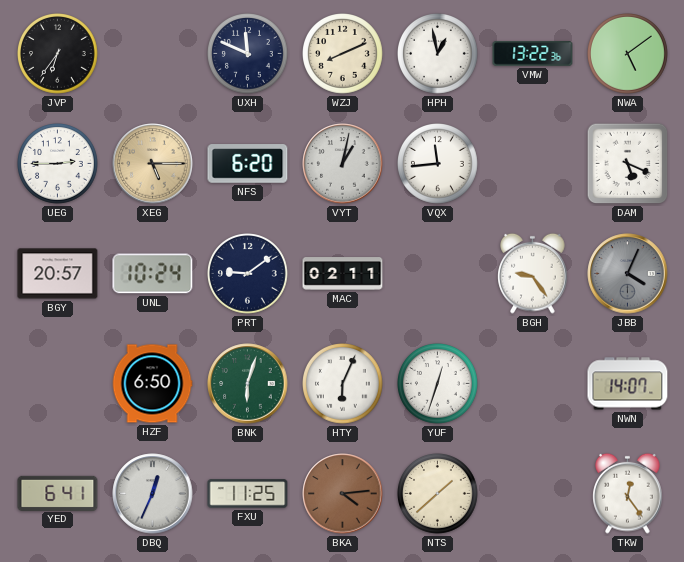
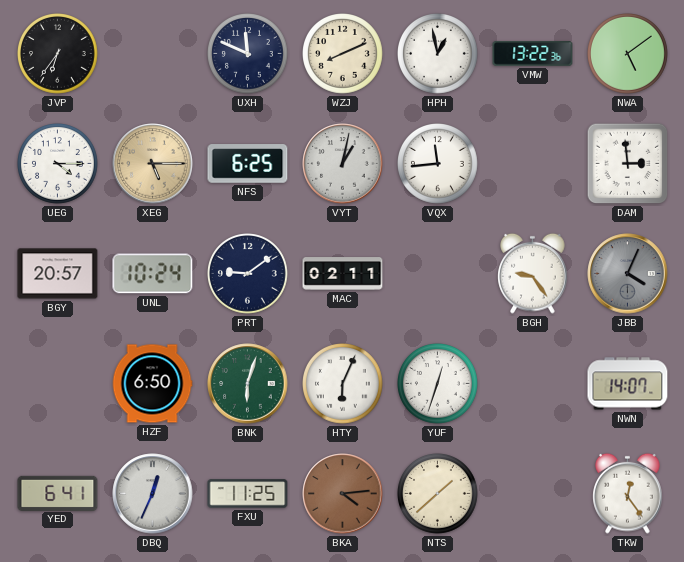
UEG: 2:45 -> 4:15
NFS: 6:20 -> 6:25
DAM: 5:19 -> 2:59
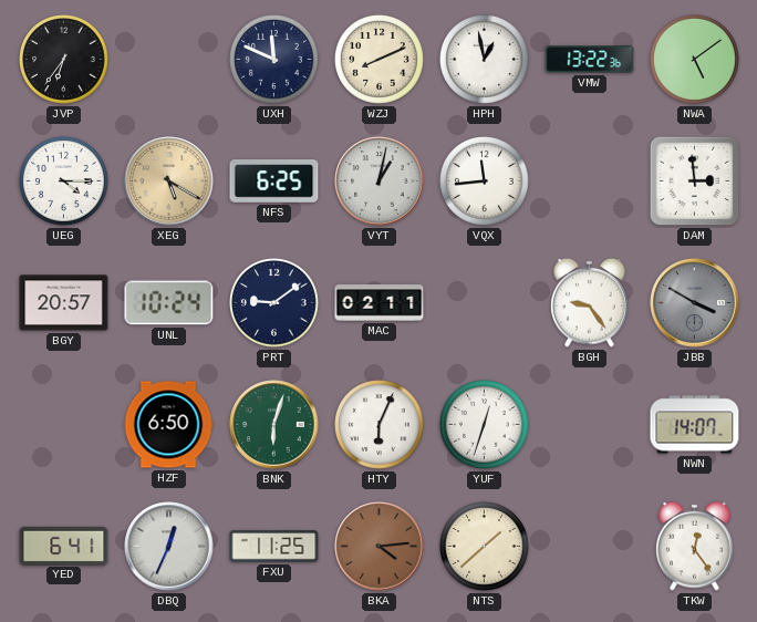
XEG: 5:15 -> 5:20
JBB: 4:04 -> 3:50
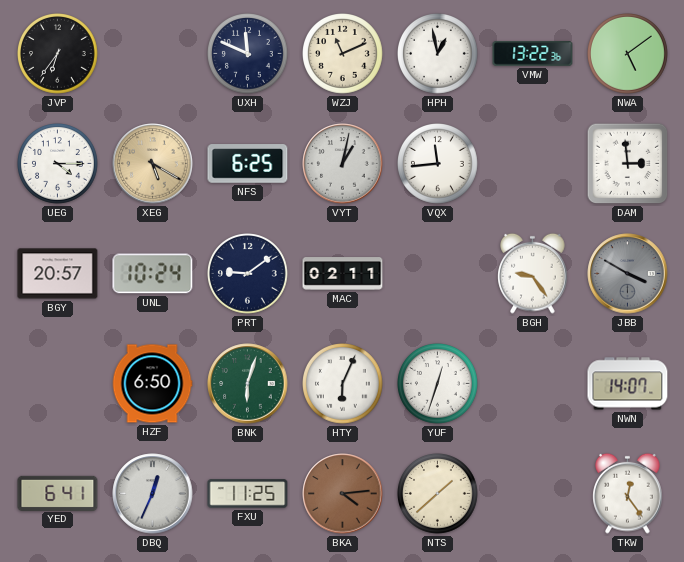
WZJ: 8:11 -> 11:11
